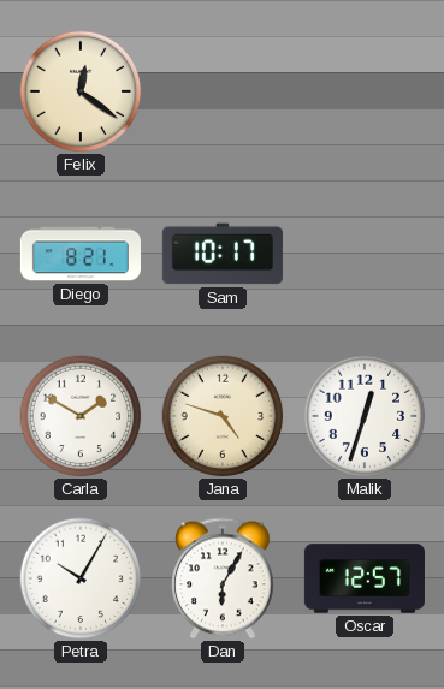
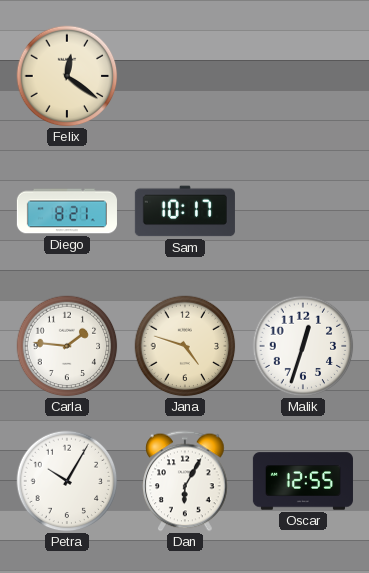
Carla: 1:50 -> 1:46
Oscar: 12:57 -> 12:55
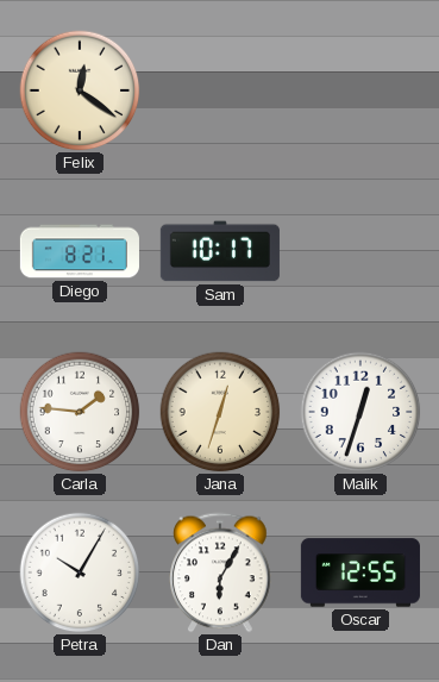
Jana: 4:48 -> 12:33
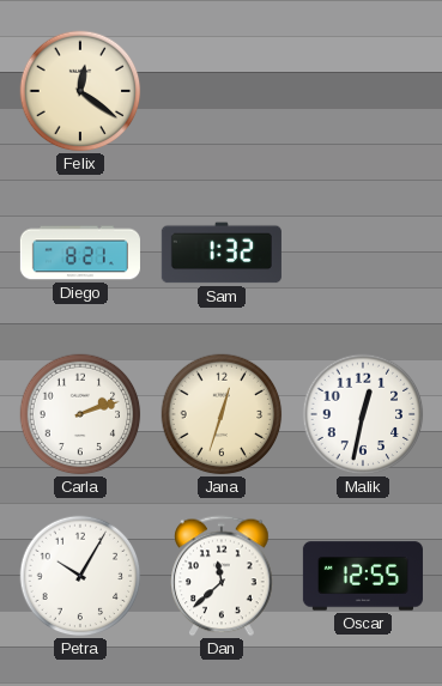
Sam: 10:17 -> 1:32
Carla: 1:46 -> 2:12
Malik: 12:33 -> 12:32
Dan: 6:05 -> 11:38
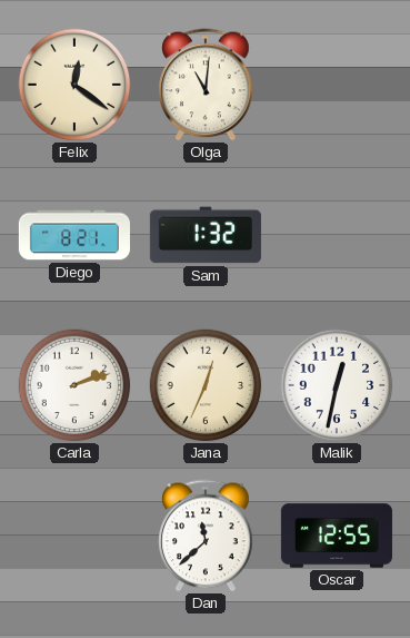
Olga: none -> 11:01
Jana: 12:33 -> 12:34
Petra: 10:05 -> none
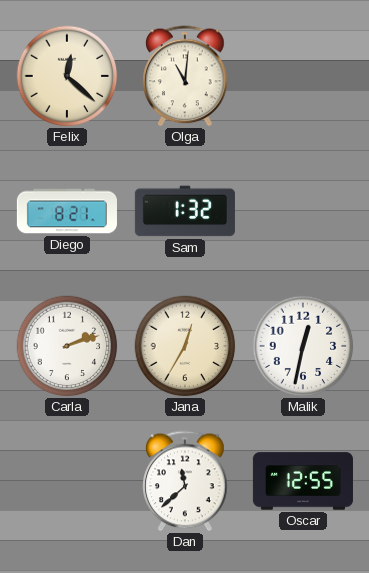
Felix: 12:21 -> 12:22
Jana: 12:34 -> 12:35
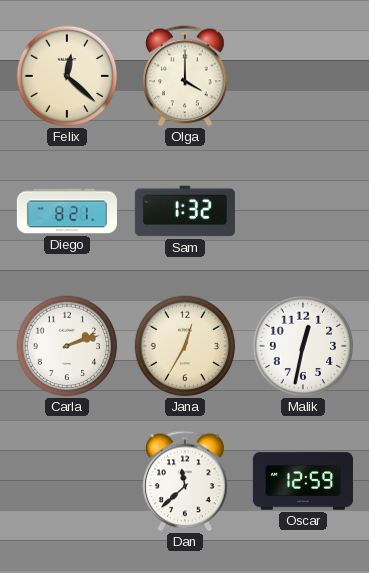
Olga: 11:01 -> 4:00
Oscar: 12:55 -> 12:59
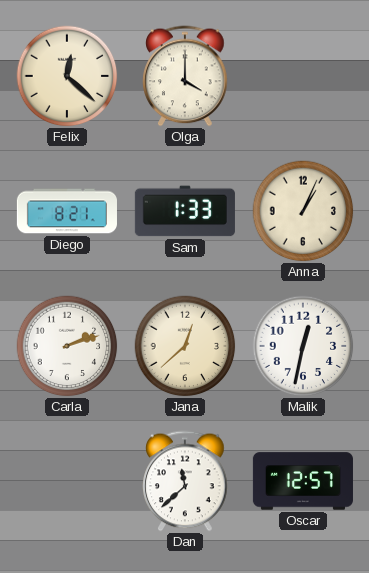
Sam: 1:32 -> 1:33
Anna: none -> 1:04
Jana: 12:35 -> 12:38
Oscar: 12:59 -> 12:57
